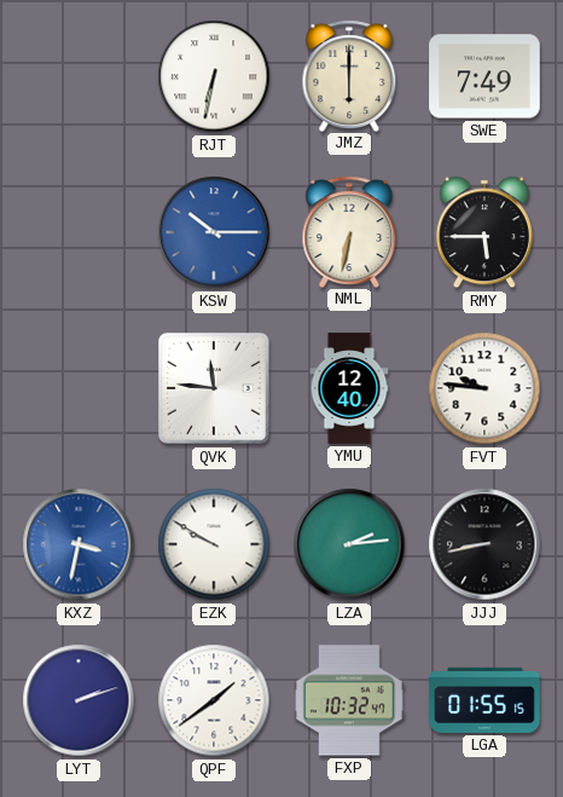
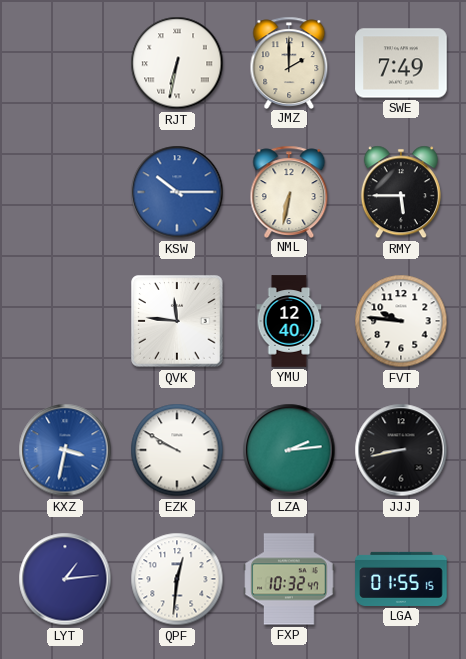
JMZ: 6:00 -> 2:00
LYT: 2:12 -> 1:14
QPF: 1:39 -> 12:31
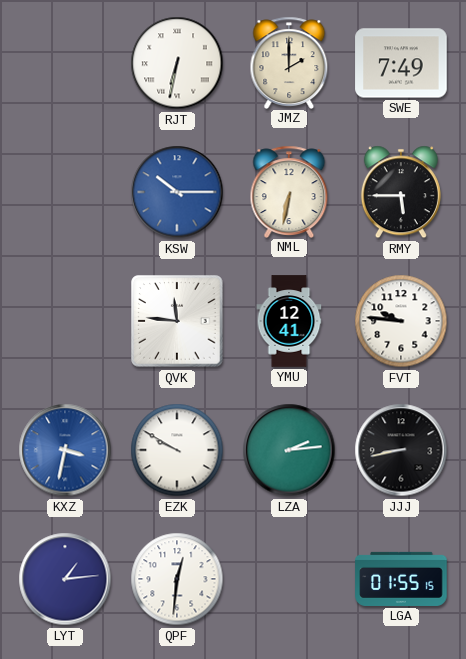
YMU: 12:40 -> 12:41
FXP: 10:32 -> none
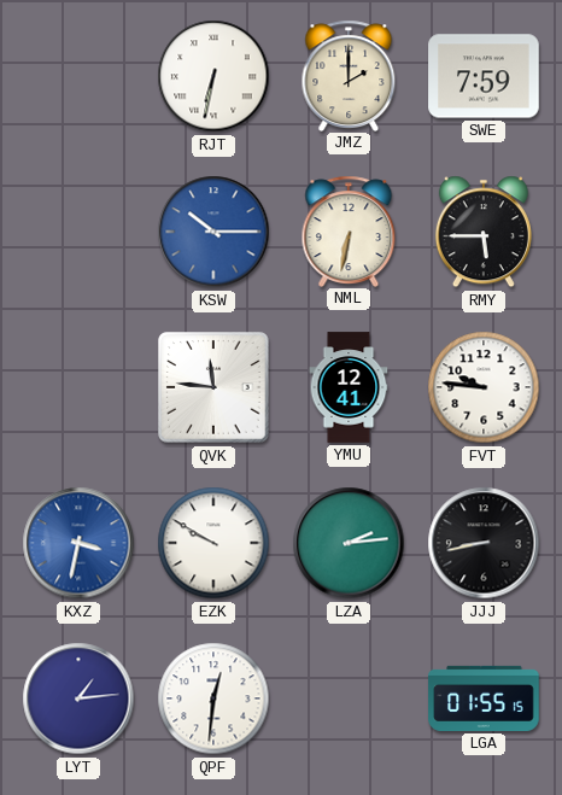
SWE: 7:49 -> 7:59
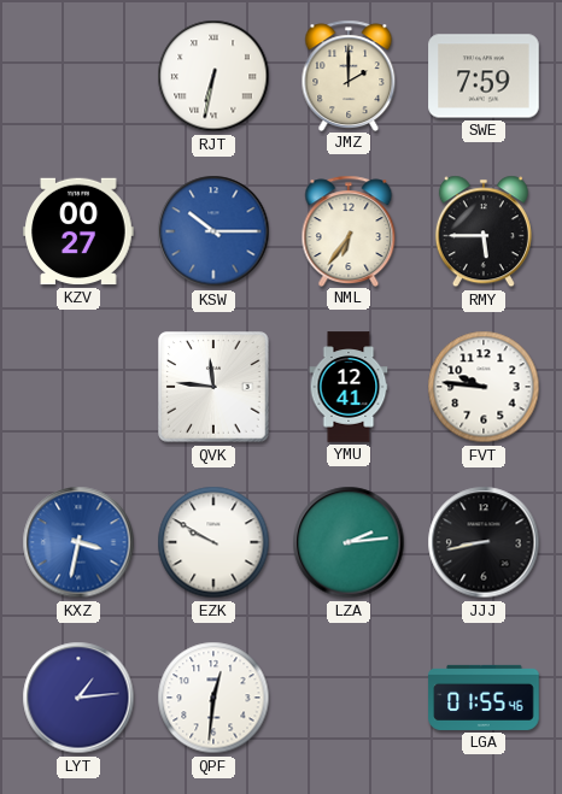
KZV: none -> 00:27
NML: 6:32 -> 6:36
LGA: 01:55:15 -> 01:55:46
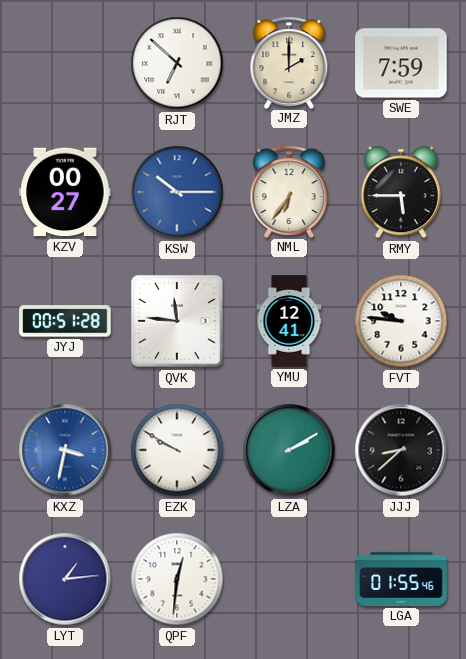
RJT: 6:32 -> 6:52
JYJ: none -> 00:51
LZA: 2:14 -> 2:10
JJJ: 8:43 -> 8:38
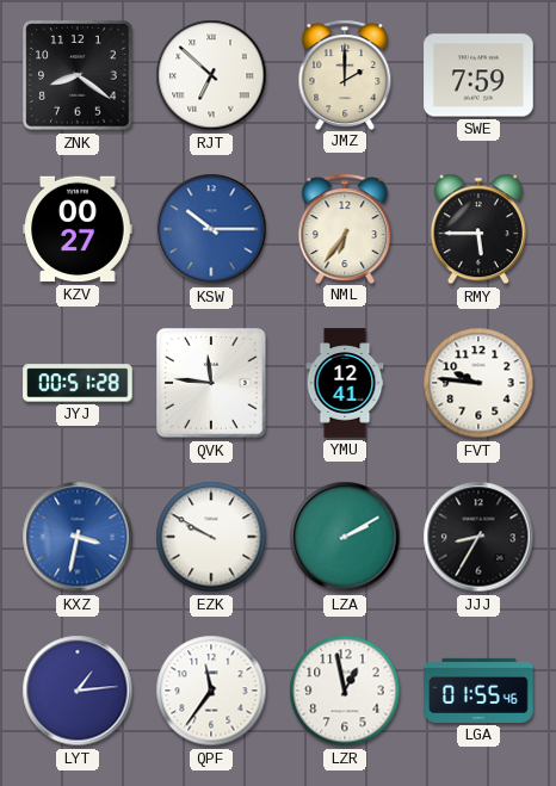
ZNK: none -> 8:21
JJJ: 8:38 -> 8:35
QPF: 12:31 -> 11:36
LZR: none -> 12:58
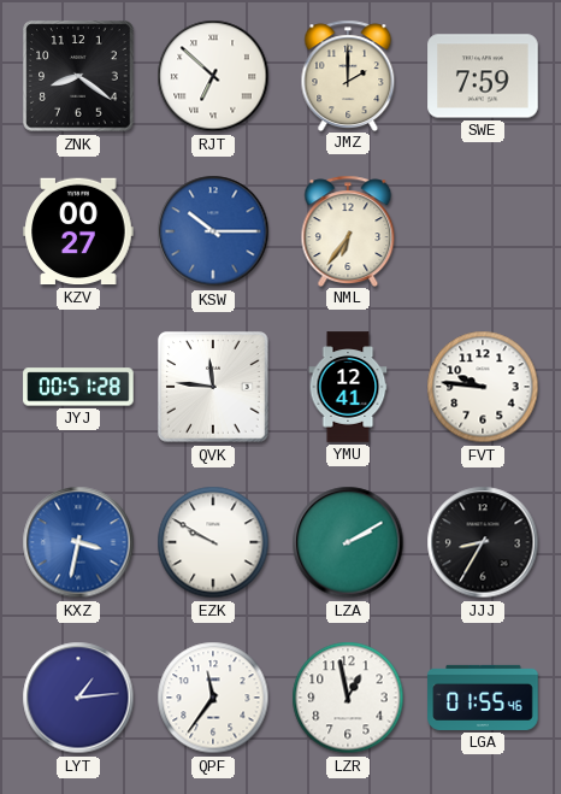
RMY: 5:45 -> none
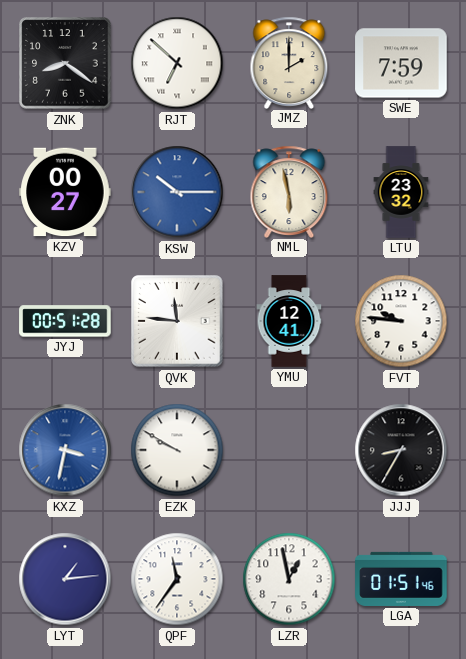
NML: 6:36 -> 5:58
LTU: none -> 23:32
LZA: 2:10 -> none
LGA: 01:55 -> 01:51
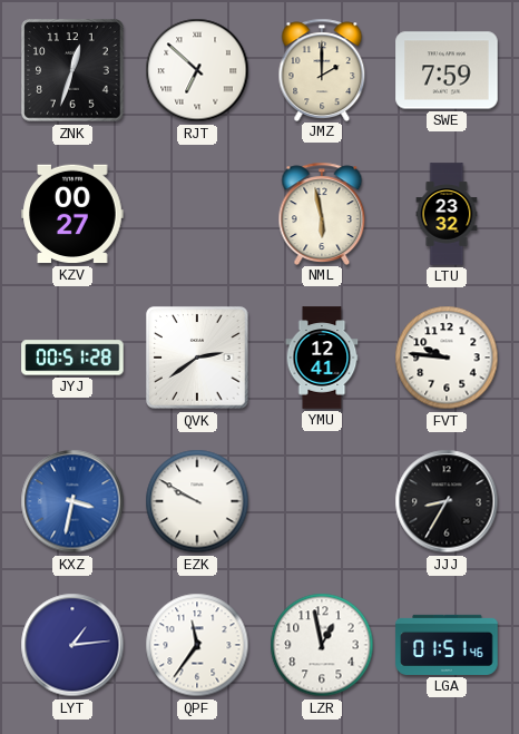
ZNK: 8:21 -> 12:33
KSW: 10:15 -> none
QVK: 11:46 -> 2:39
